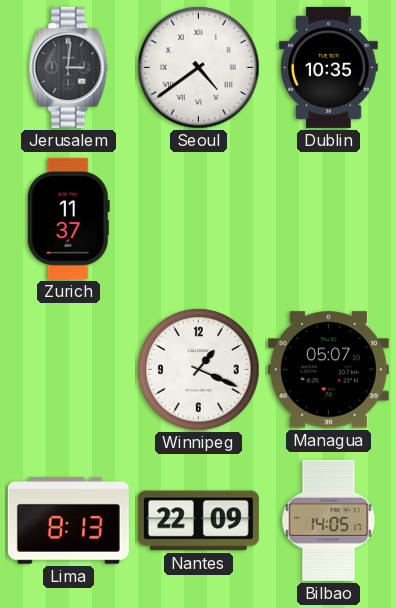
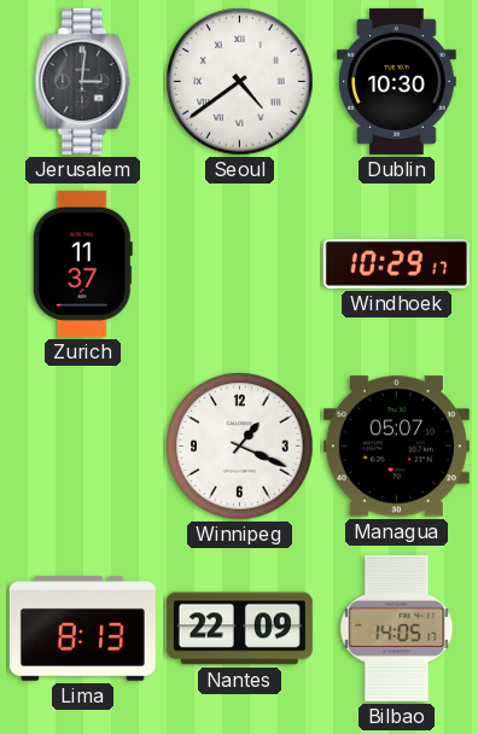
Dublin: 10:35 -> 10:30
Windhoek: none -> 10:29
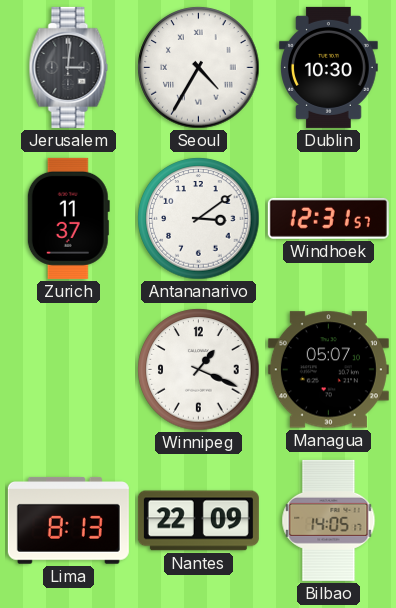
Seoul: 4:39 -> 4:35
Antananarivo: none -> 3:09
Windhoek: 10:29 -> 12:31
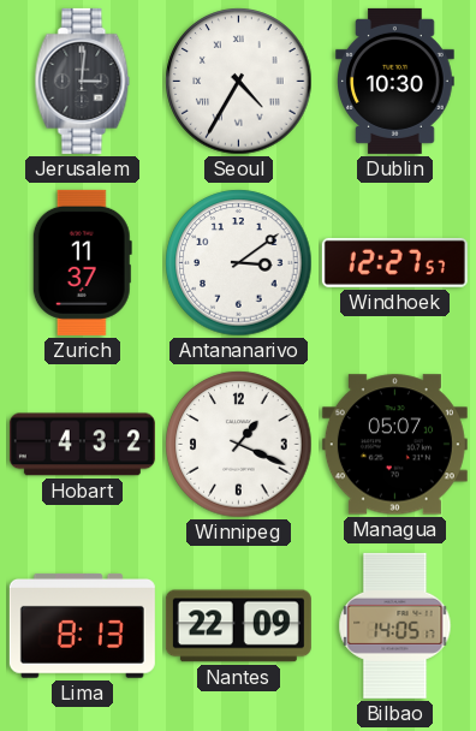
Windhoek: 12:31 -> 12:27
Hobart: none -> 4:32
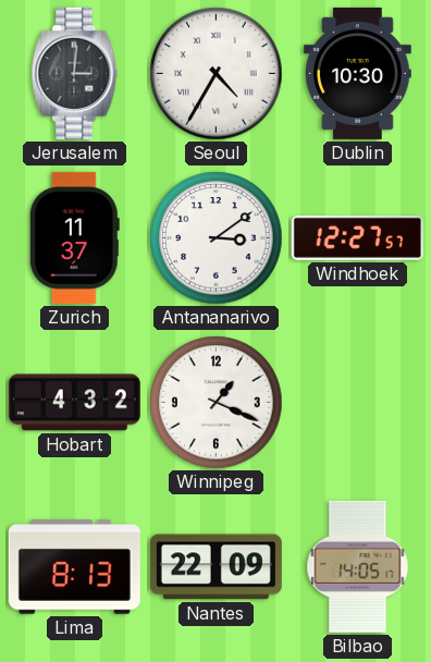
Managua: 05:07 -> none
